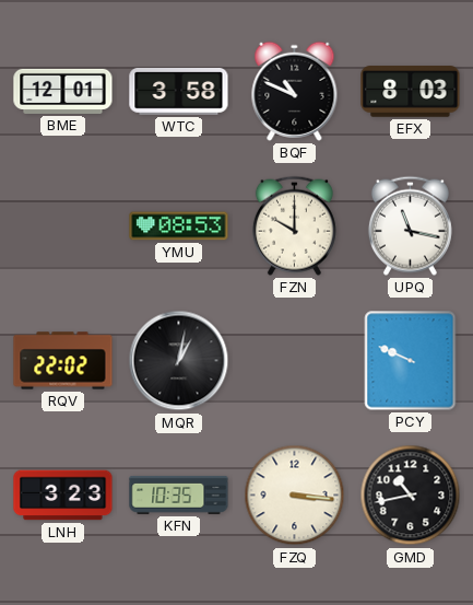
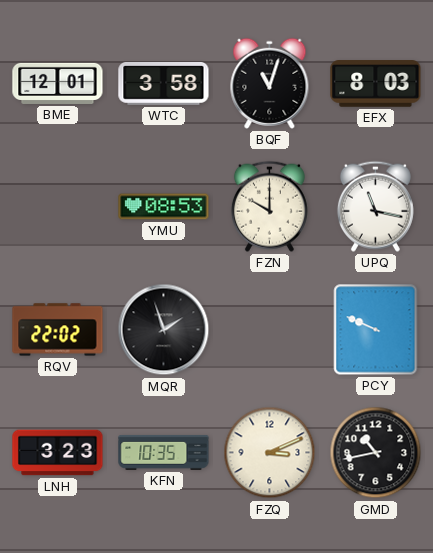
BQF: 10:49 -> 11:03
MQR: 1:02 -> 1:57
FZQ: 3:16 -> 3:11
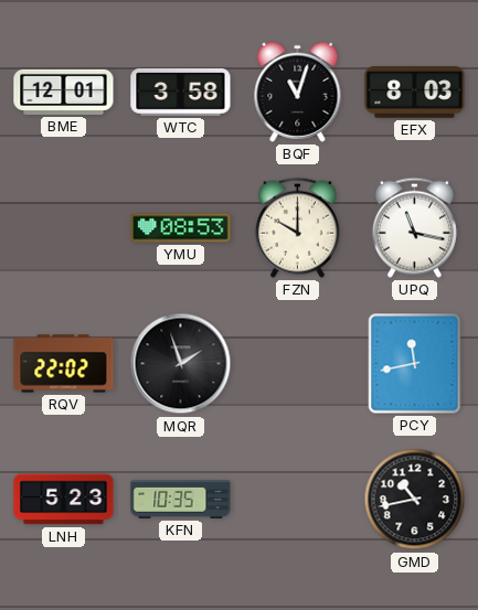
PCY: 9:49 -> 11:43
LNH: 3:23 -> 5:23
FZQ: 3:11 -> none
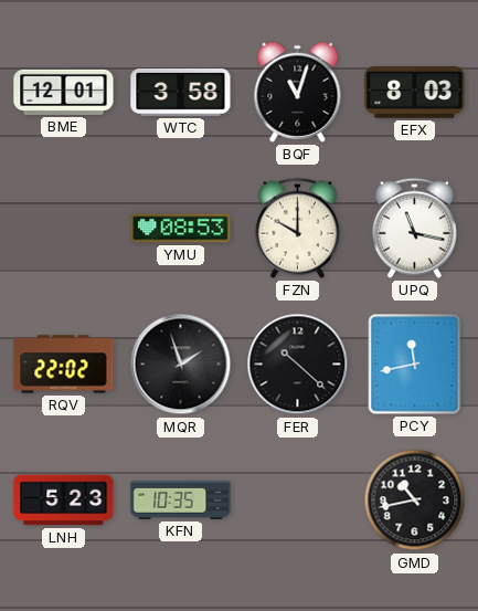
FER: none -> 10:22
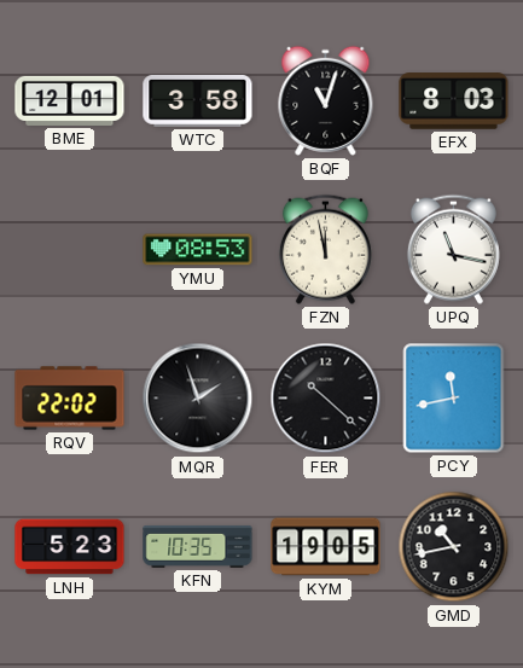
FZN: 10:00 -> 11:58
KYM: none -> 19:05
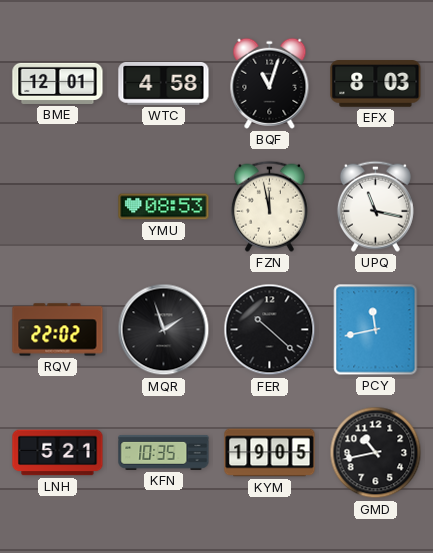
WTC: 3:58 -> 4:58
LNH: 5:23 -> 5:21
